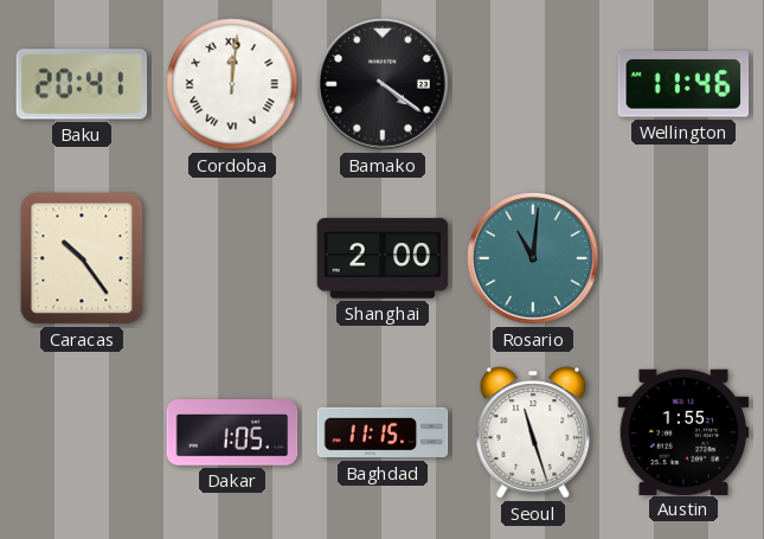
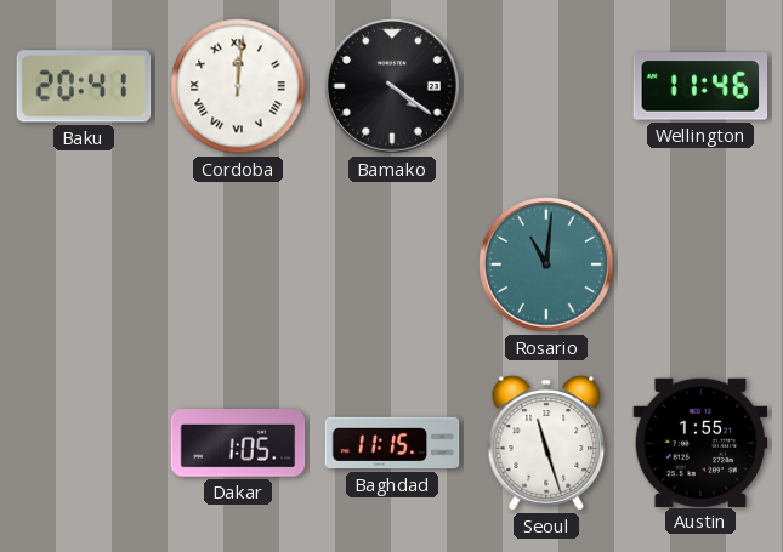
Caracas: 10:24 -> none
Shanghai: 2:00 -> none
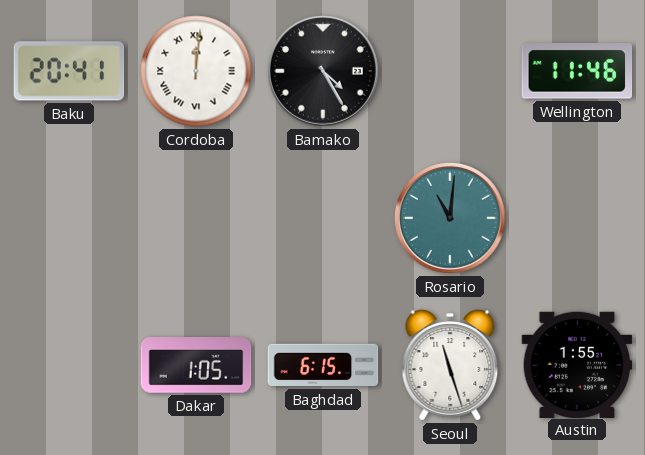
Bamako: 4:21 -> 4:25
Baghdad: 11:15 -> 6:15
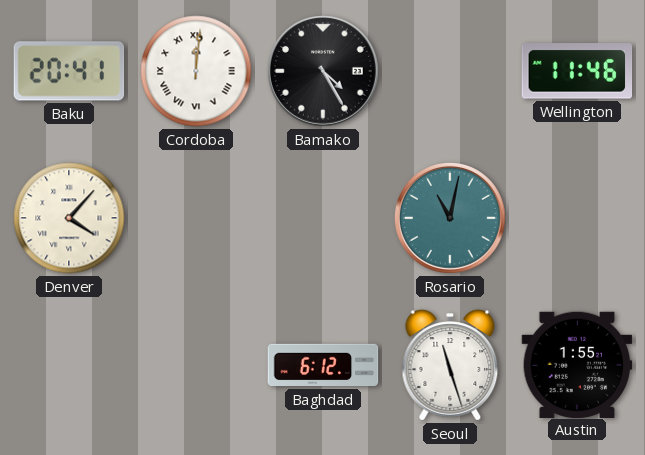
Denver: none -> 4:07
Rosario: 11:01 -> 11:02
Dakar: 1:05 -> none
Baghdad: 6:15 -> 6:12
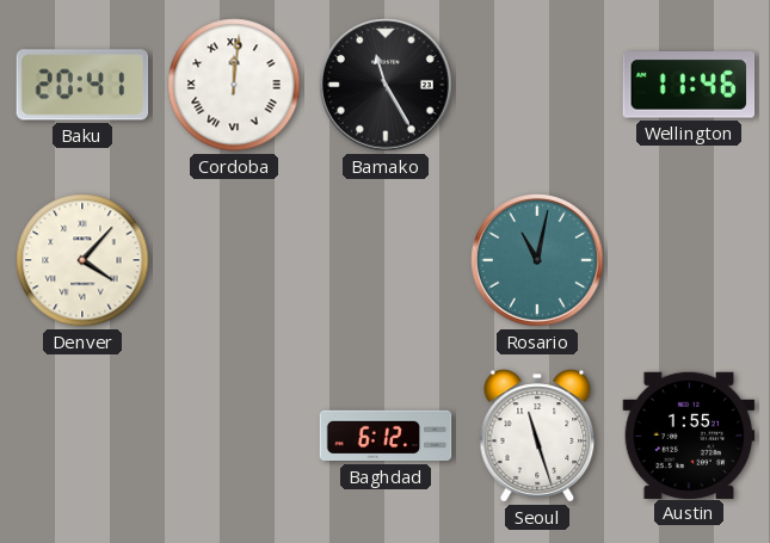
Bamako: 4:25 -> 11:25
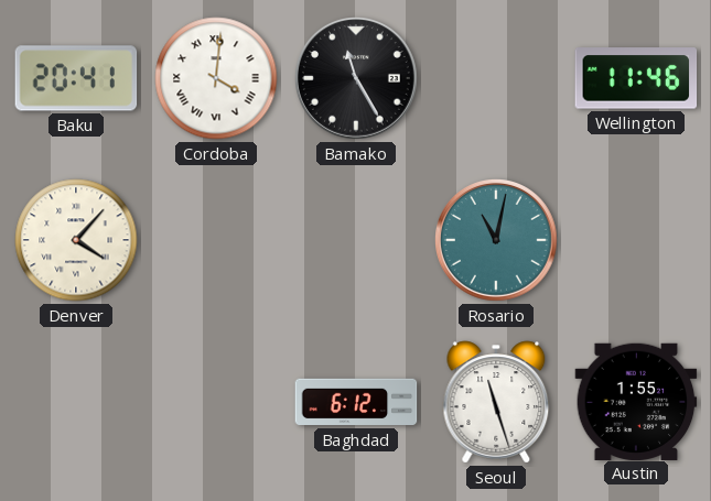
Cordoba: 12:01 -> 4:01
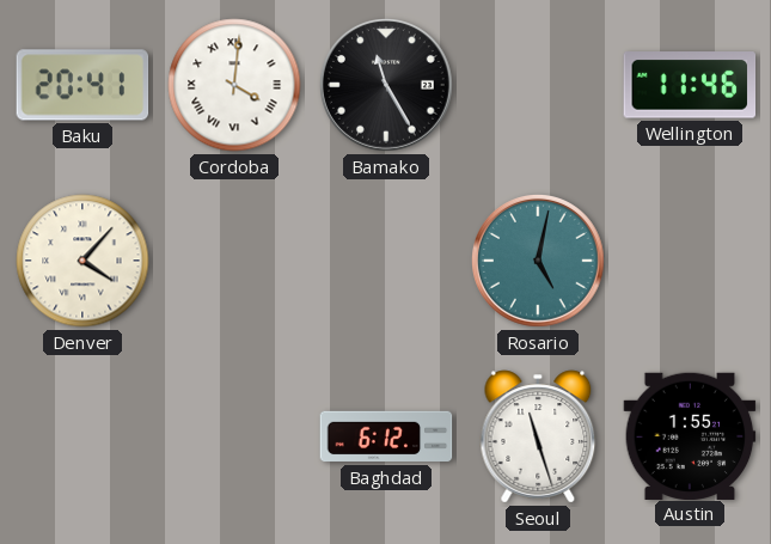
Rosario: 11:02 -> 5:02
